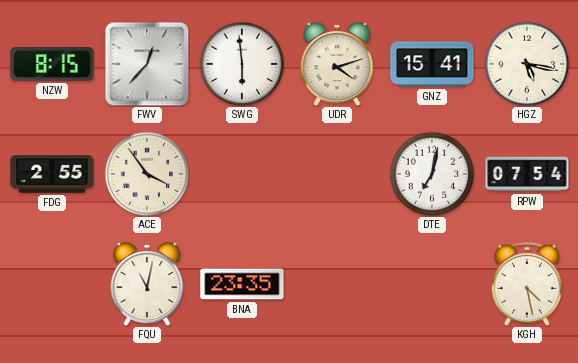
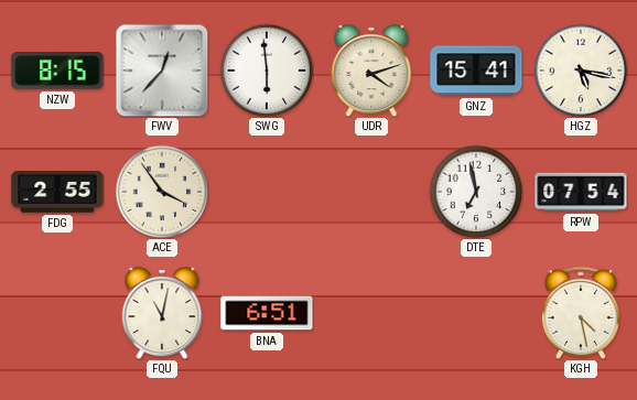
DTE: 7:02 -> 6:58
BNA: 23:35 -> 6:51
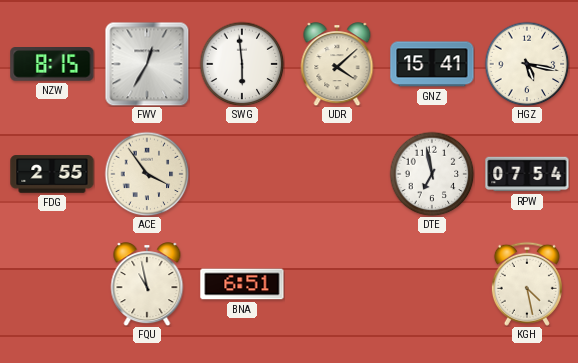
FWV: 12:37 -> 12:35
UDR: 4:12 -> 4:08
FQU: 11:02 -> 10:58
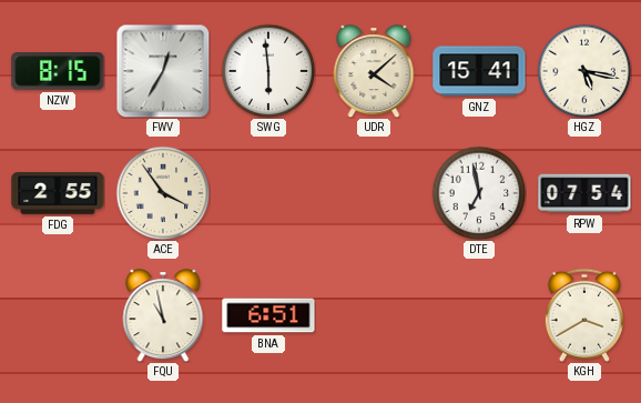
KGH: 4:28 -> 3:40
